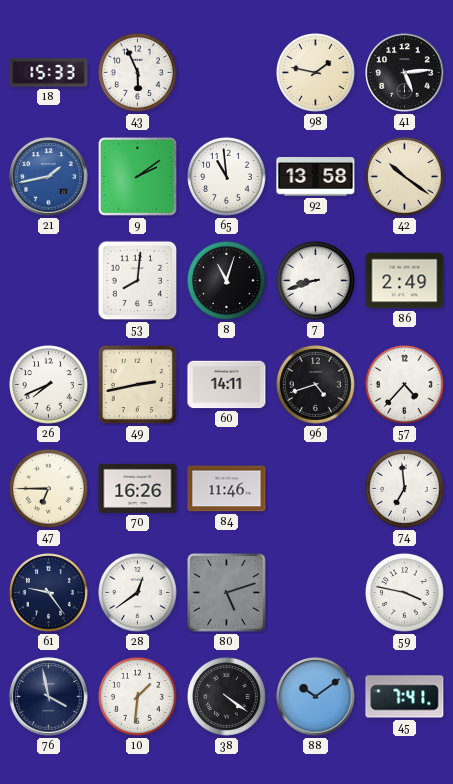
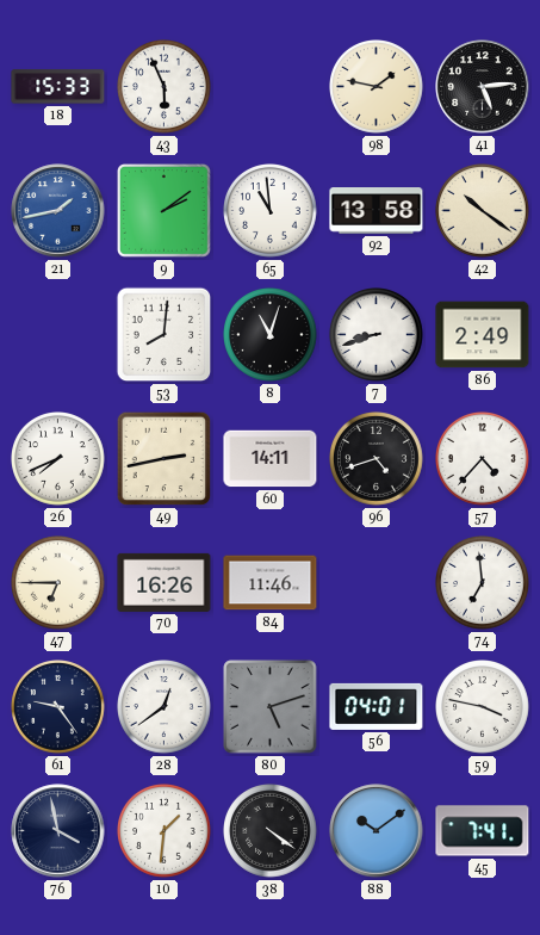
56: none -> 04:01
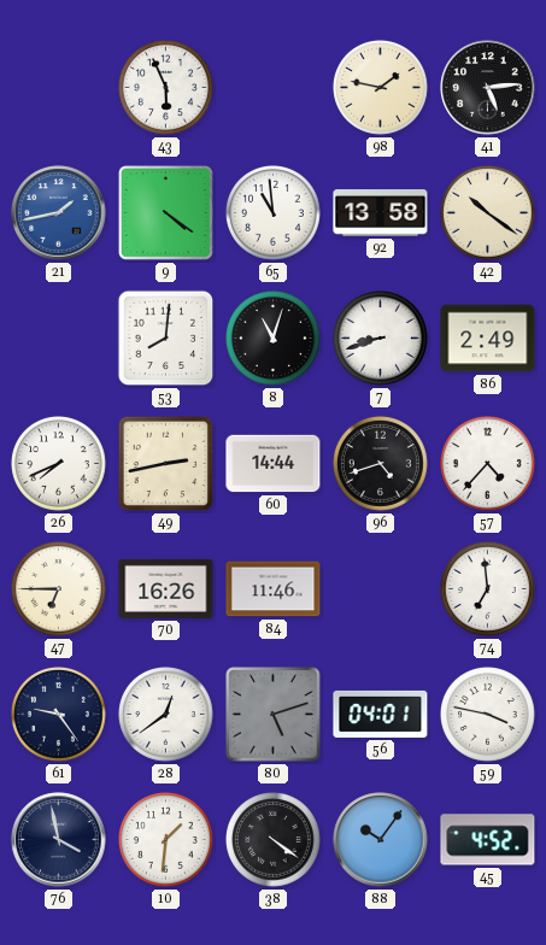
18: 15:33 -> none
9: 2:09 -> 4:21
60: 14:11 -> 14:44
88: 10:09 -> 10:06
45: 7:41 -> 4:52
